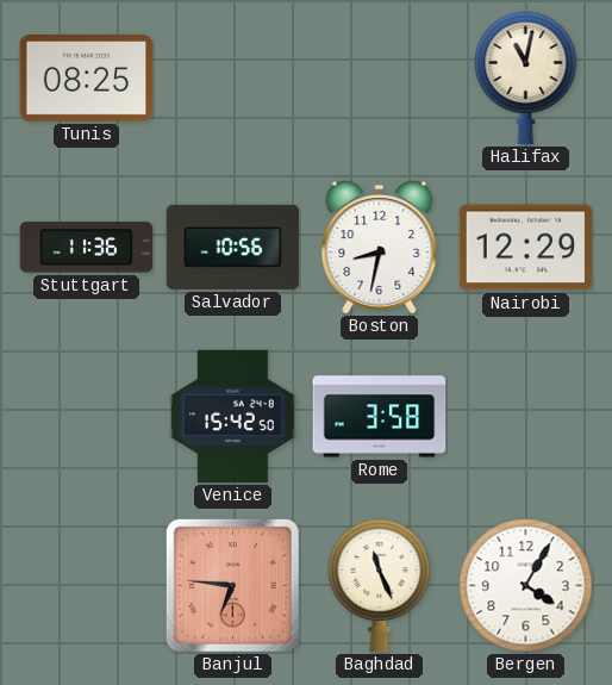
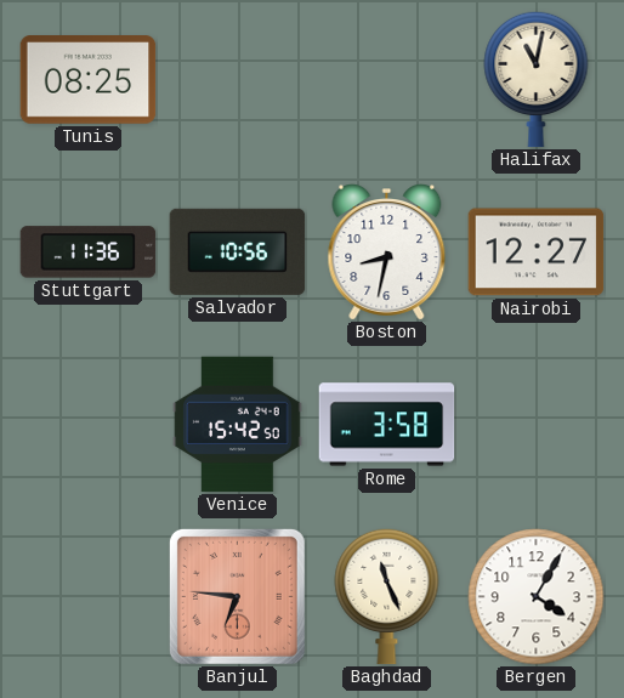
Nairobi: 12:29 -> 12:27
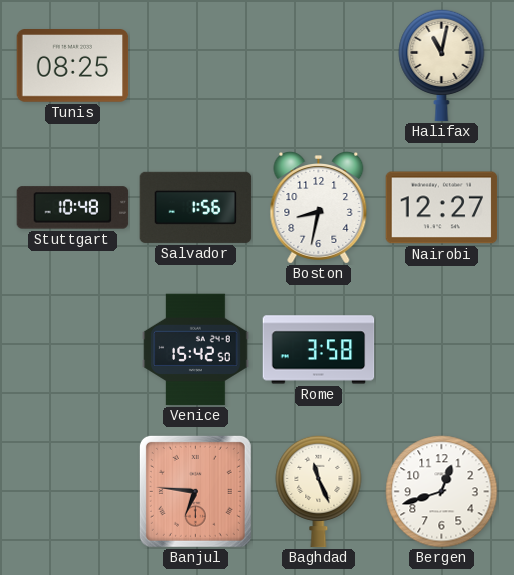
Stuttgart: 11:36 -> 10:48
Salvador: 10:56 -> 1:56
Bergen: 4:05 -> 12:42
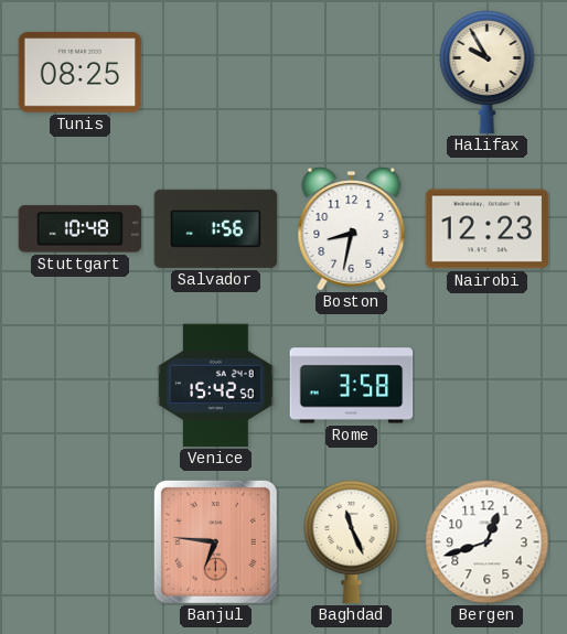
Halifax: 11:02 -> 9:55
Nairobi: 12:27 -> 12:23
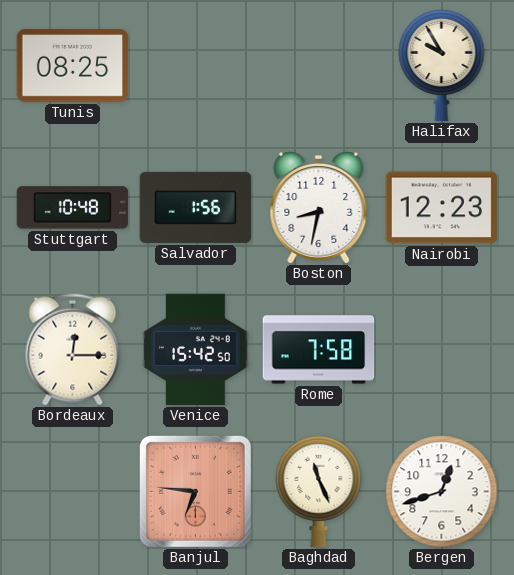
Bordeaux: none -> 12:15
Rome: 3:58 -> 7:58
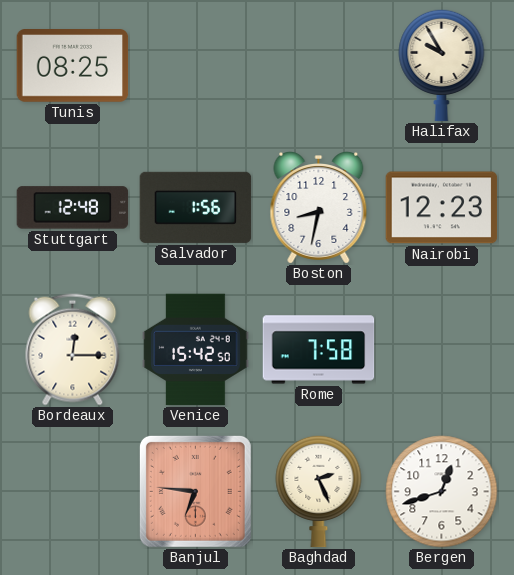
Stuttgart: 10:48 -> 12:48
Baghdad: 11:26 -> 2:26
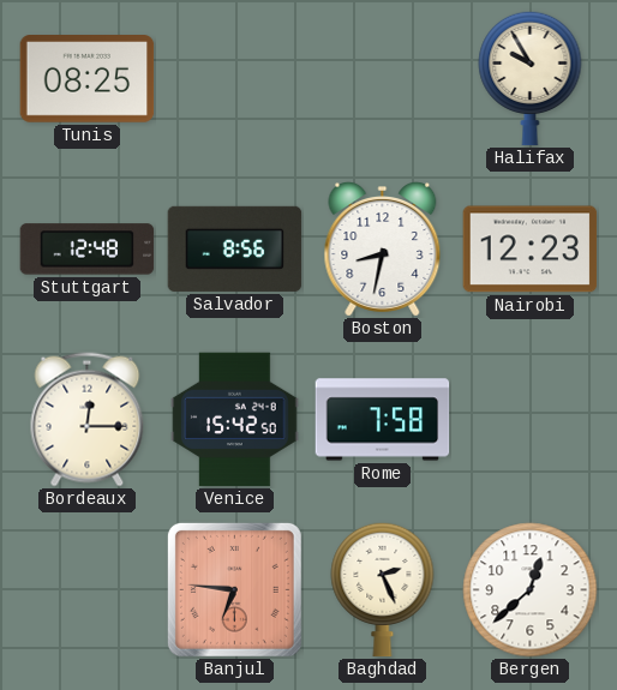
Salvador: 1:56 -> 8:56
Bergen: 12:42 -> 12:38
